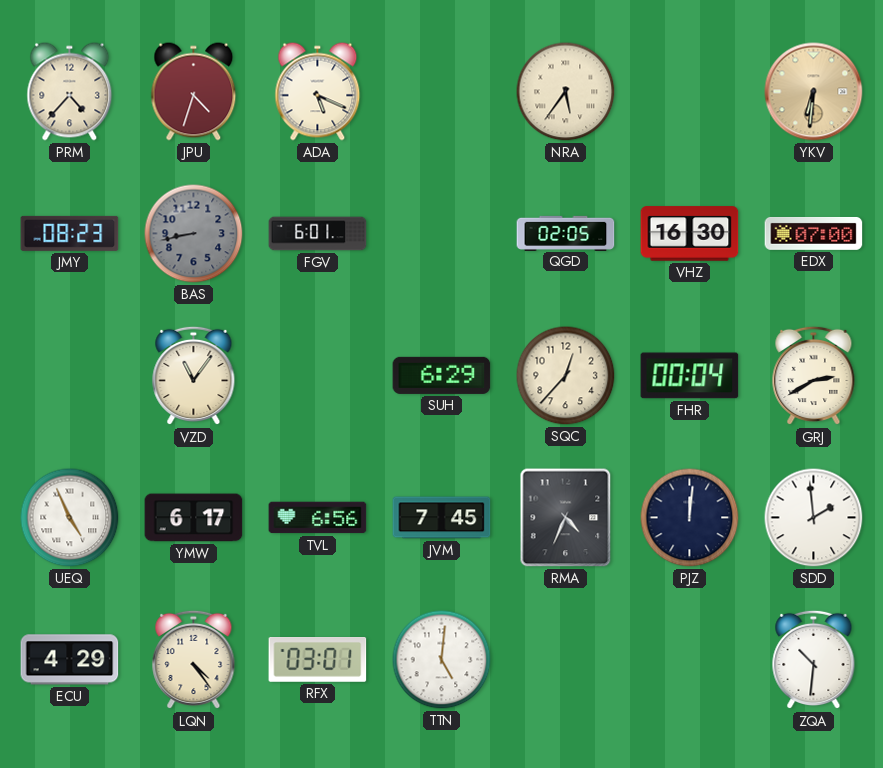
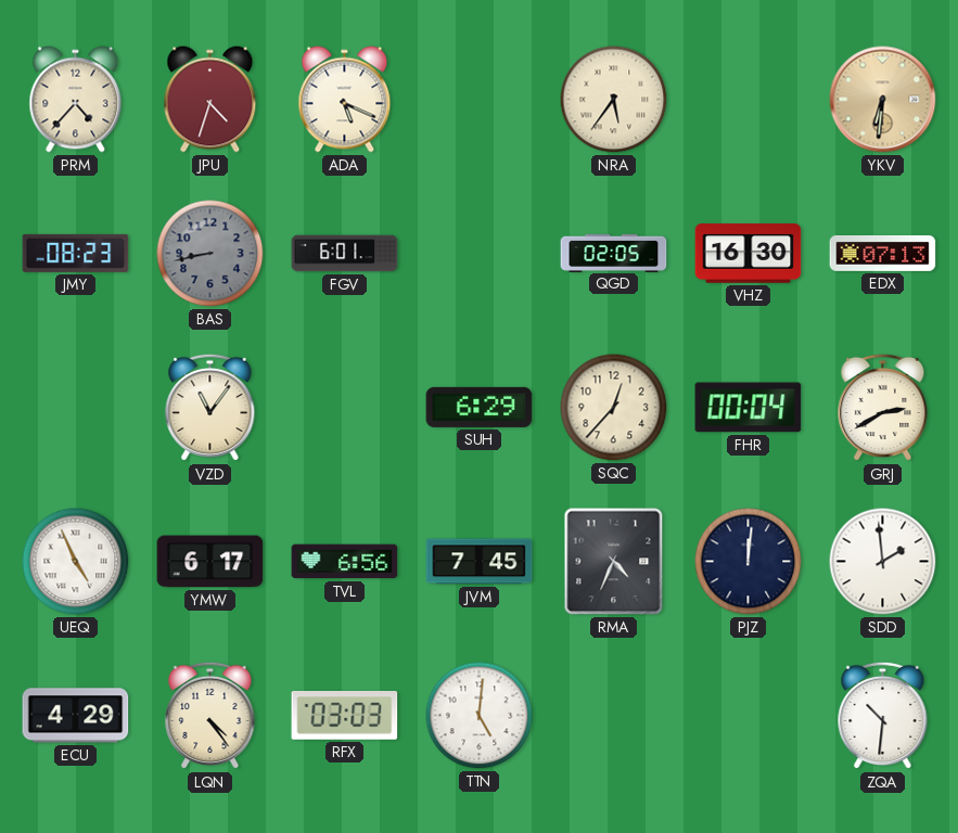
EDX: 07:00 -> 07:13
RFX: 03:01 -> 03:03
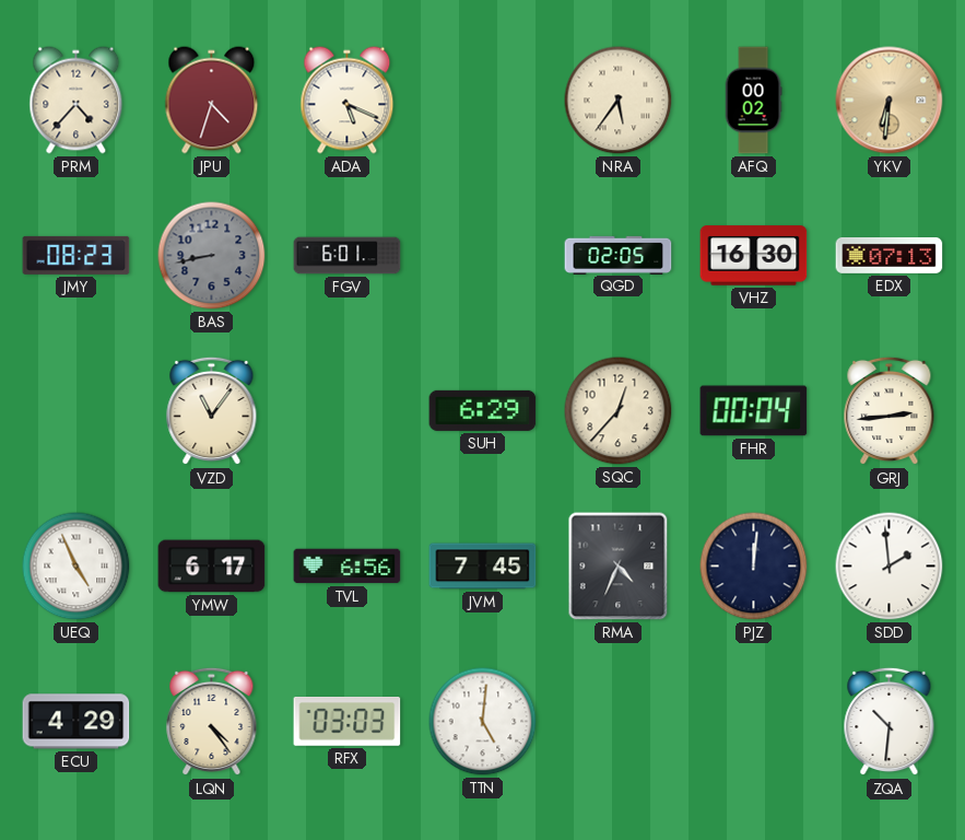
AFQ: none -> 00:02
GRJ: 2:40 -> 2:44
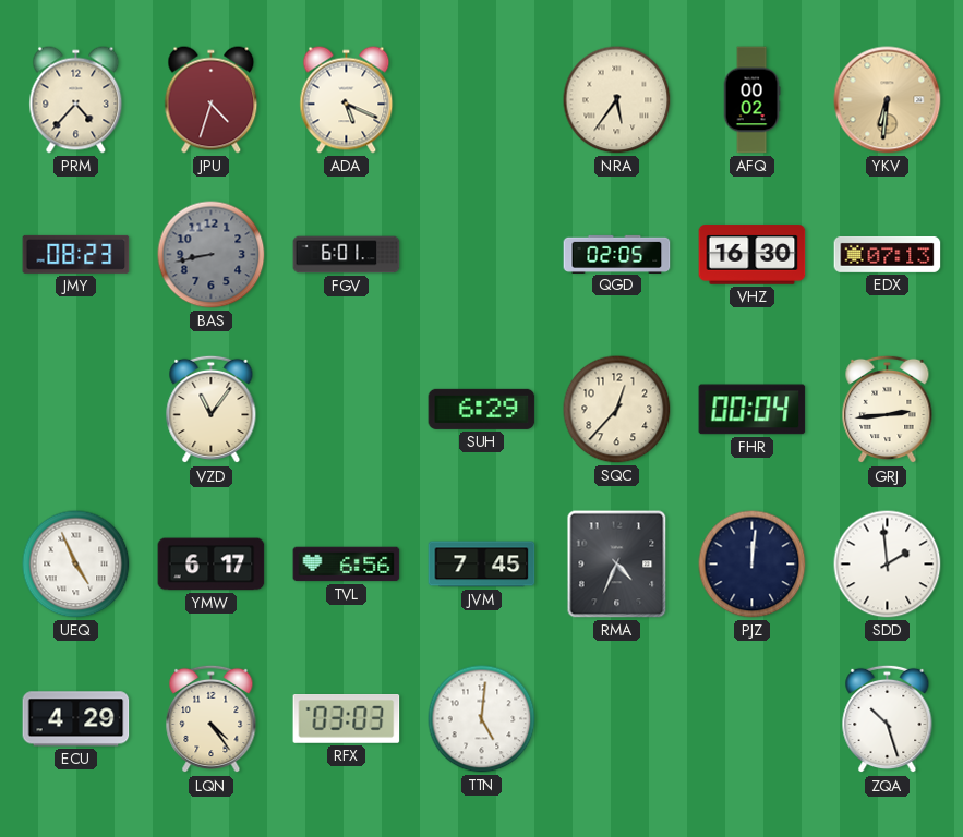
ZQA: 10:31 -> 10:27
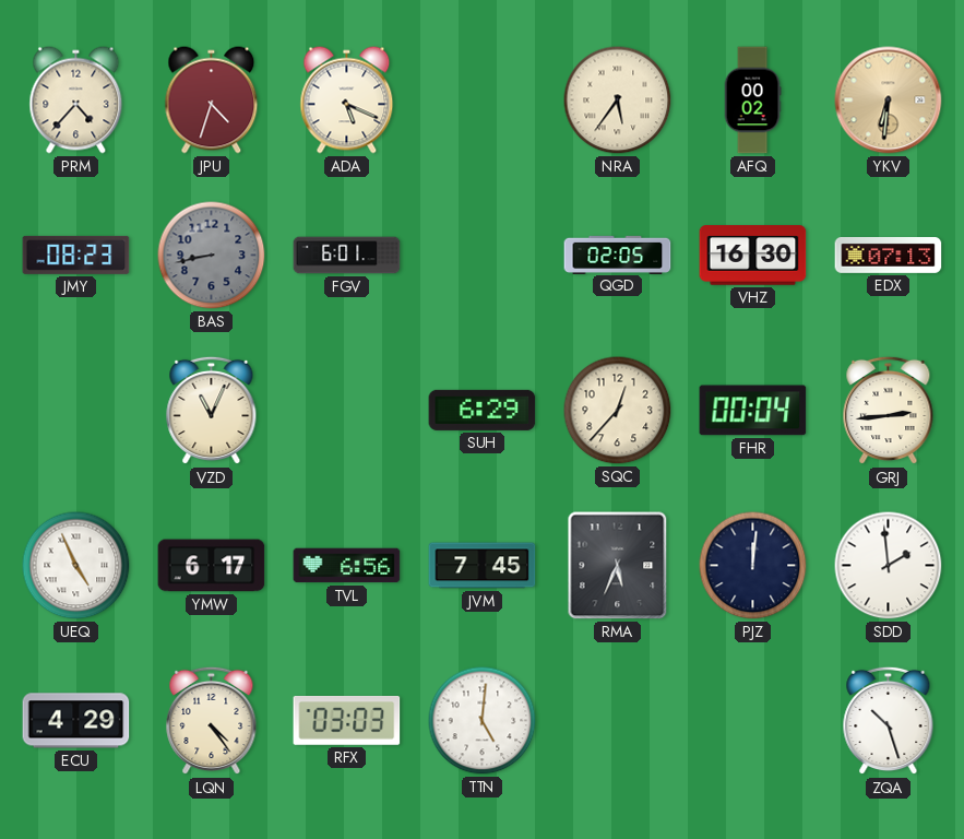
VZD: 11:06 -> 11:04
RMA: 4:34 -> 5:34
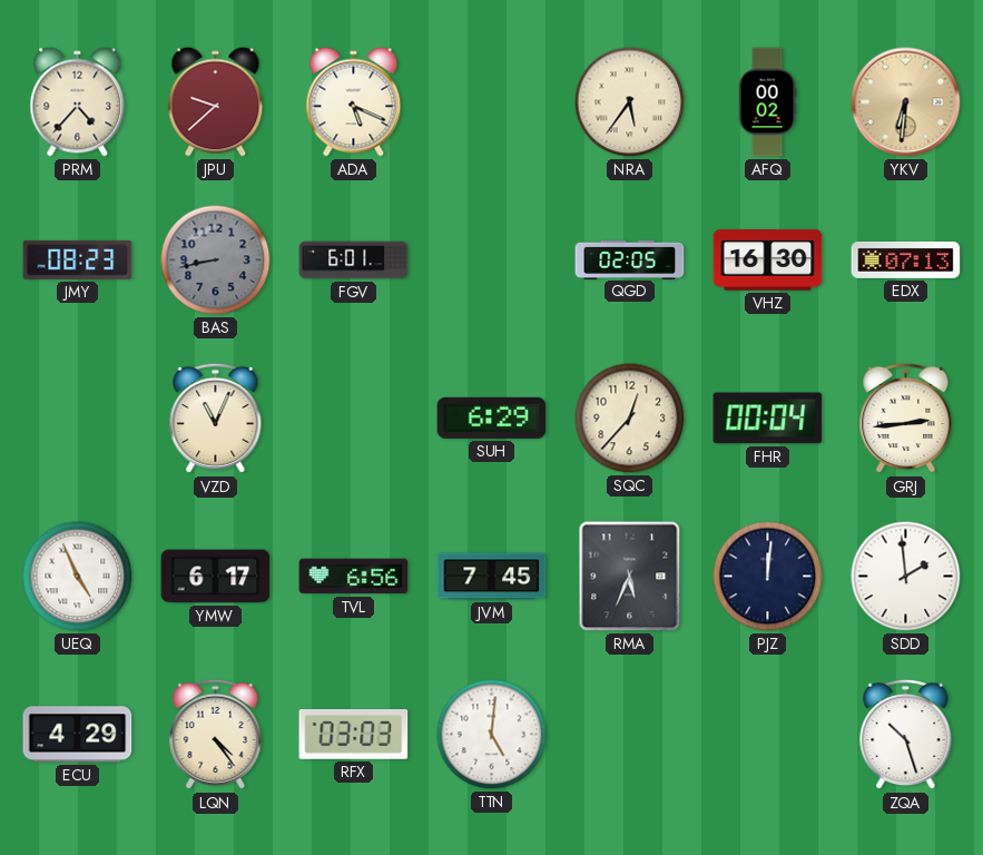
JPU: 4:33 -> 9:38
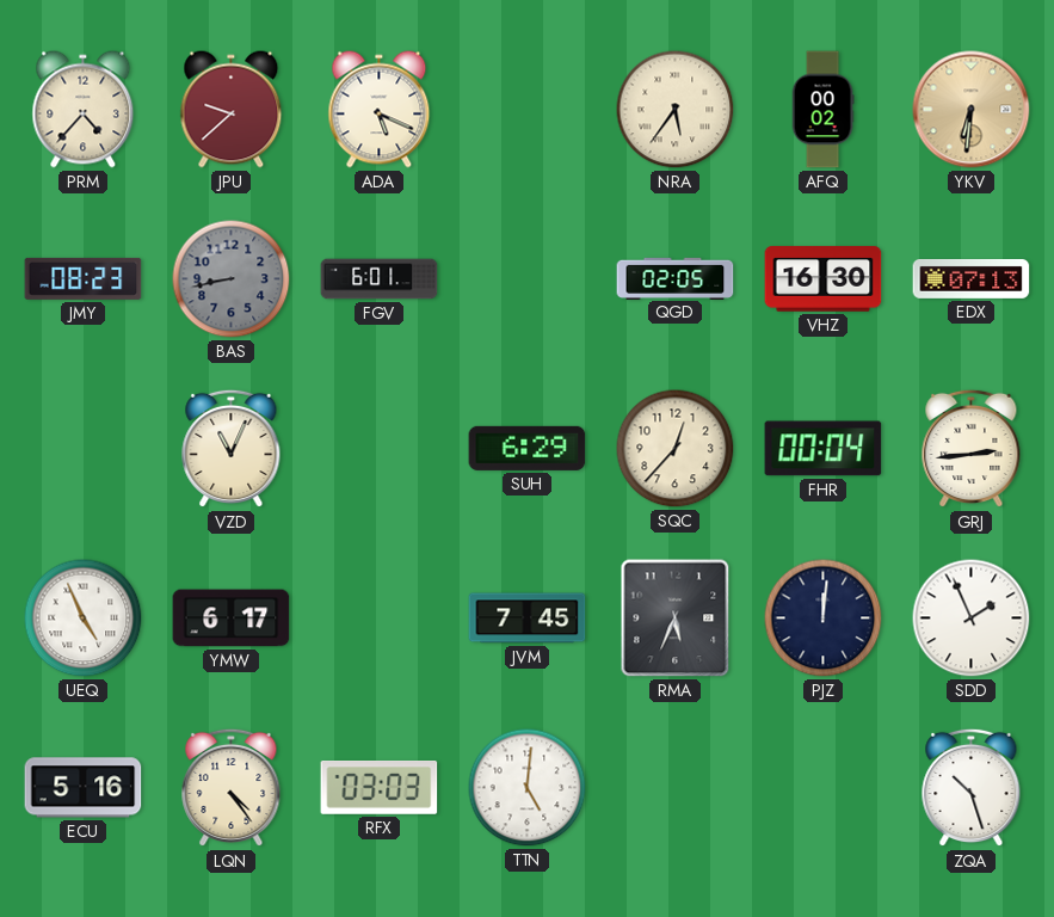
TVL: 6:56 -> none
SDD: 1:59 -> 1:56
ECU: 4:29 -> 5:16
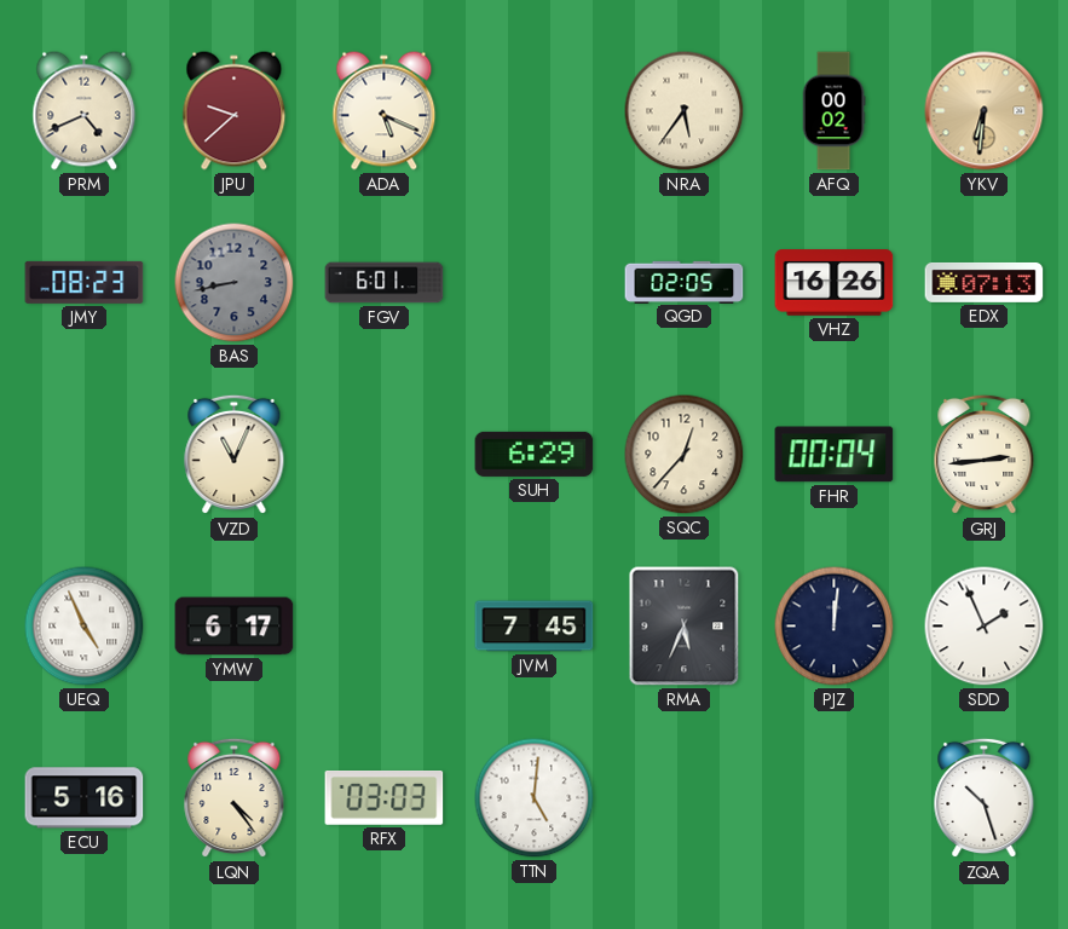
PRM: 4:37 -> 4:41
VHZ: 16:30 -> 16:26
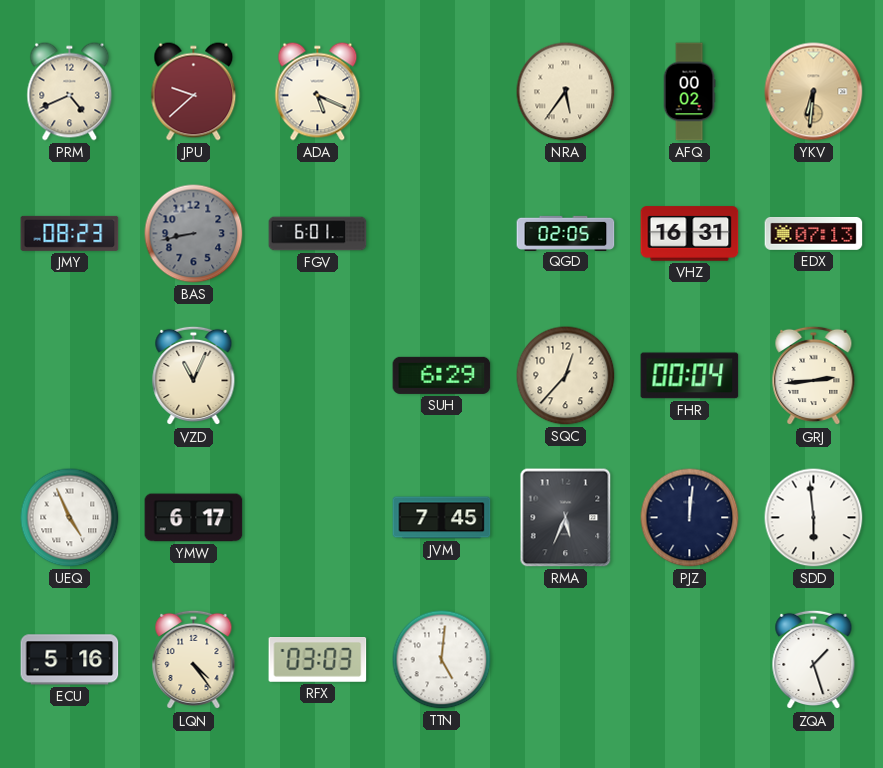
VHZ: 16:26 -> 16:31
SDD: 1:56 -> 5:59
ZQA: 10:27 -> 1:27
